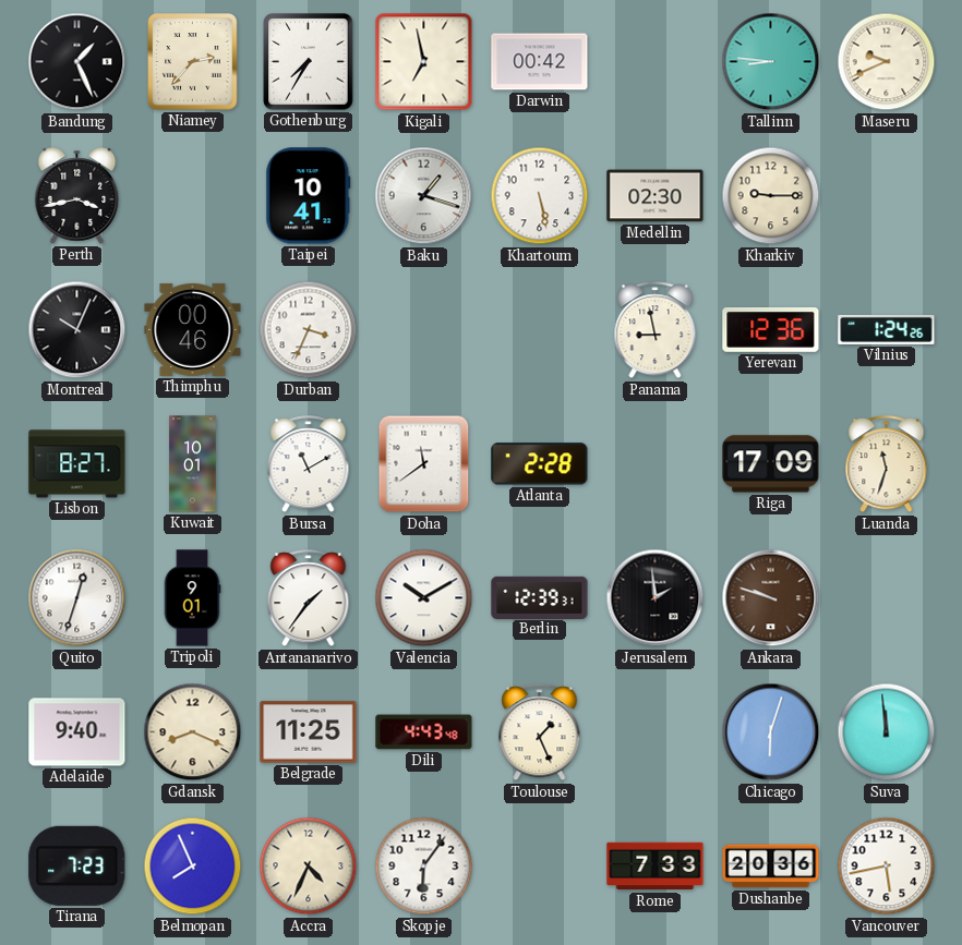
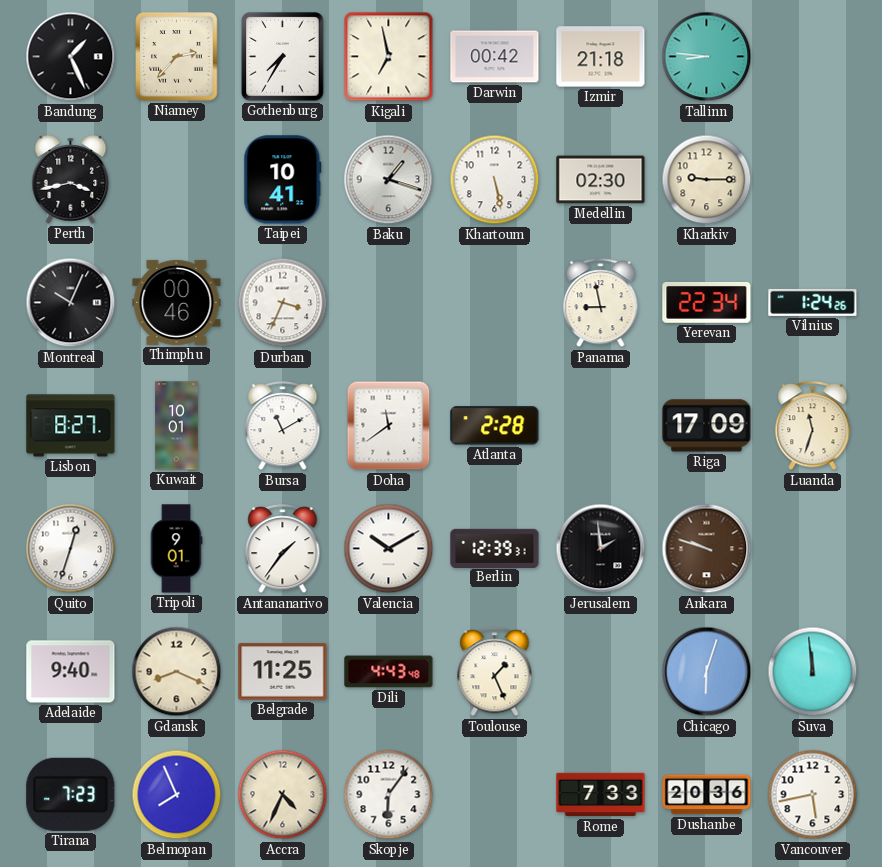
Izmir: none -> 21:18
Maseru: 9:41 -> none
Yerevan: 12:36 -> 22:34
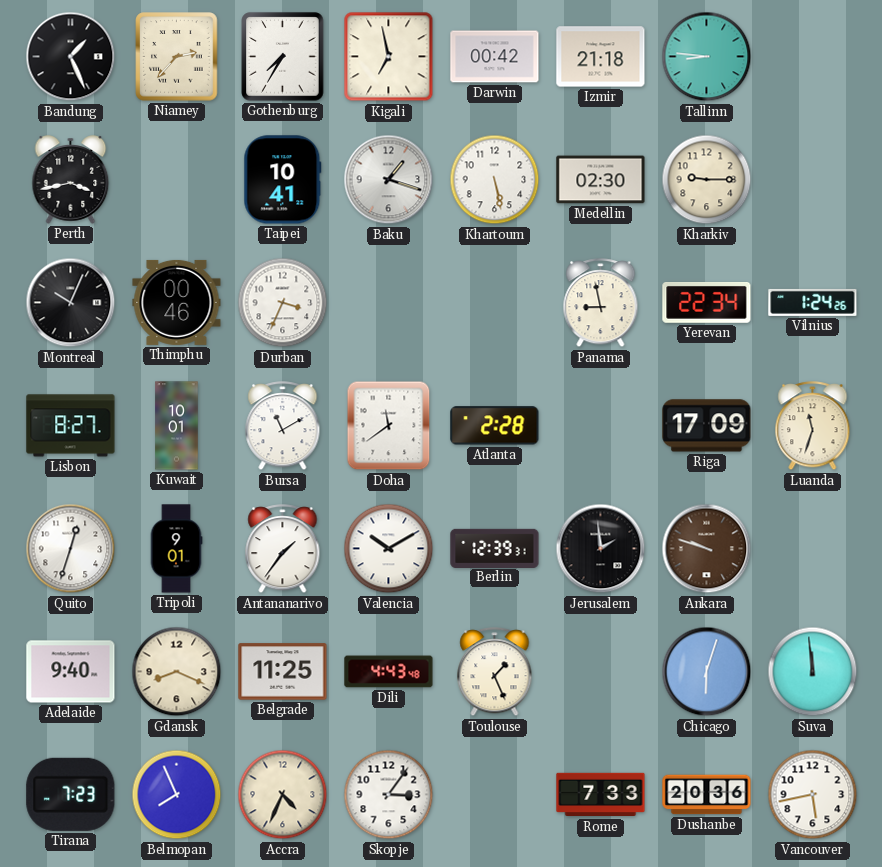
Skopje: 6:06 -> 3:06
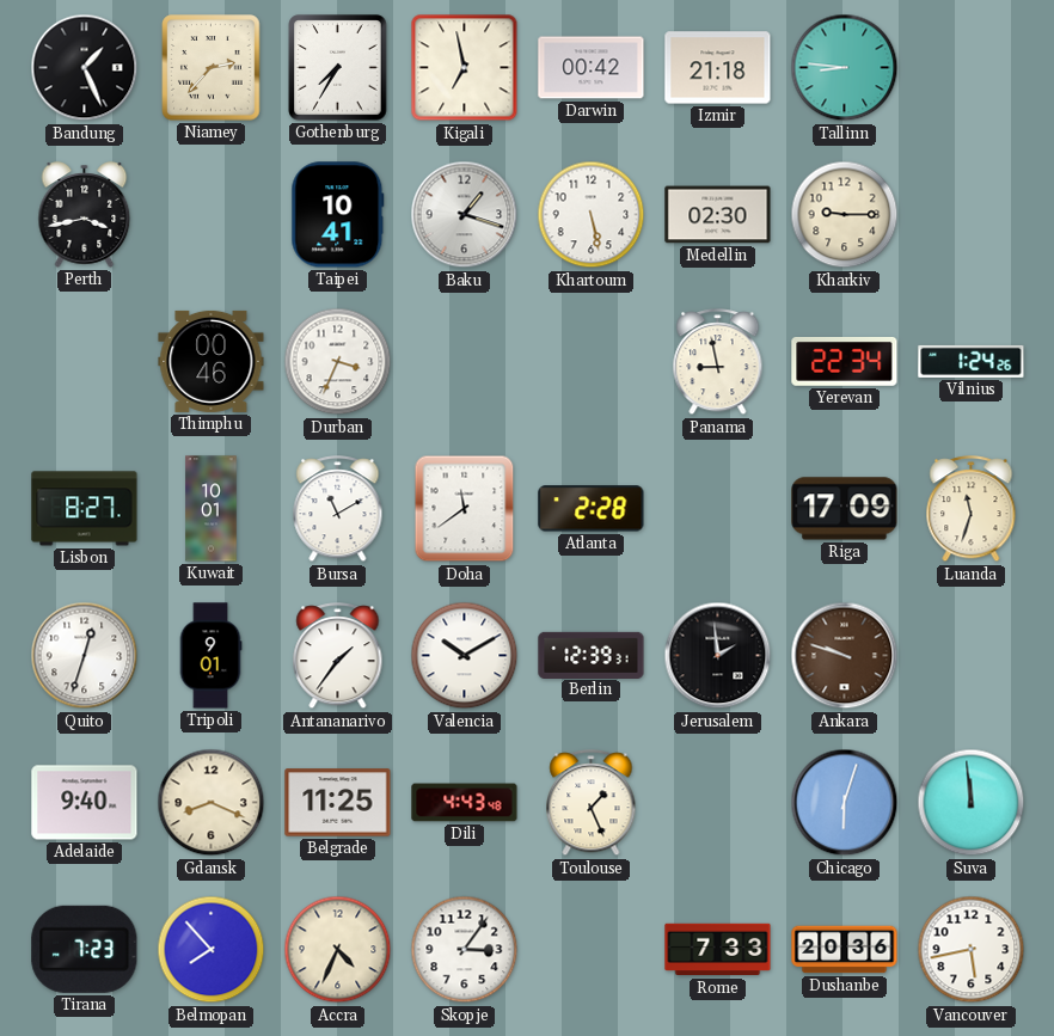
Montreal: 10:04 -> none
Belmopan: 7:56 -> 7:53
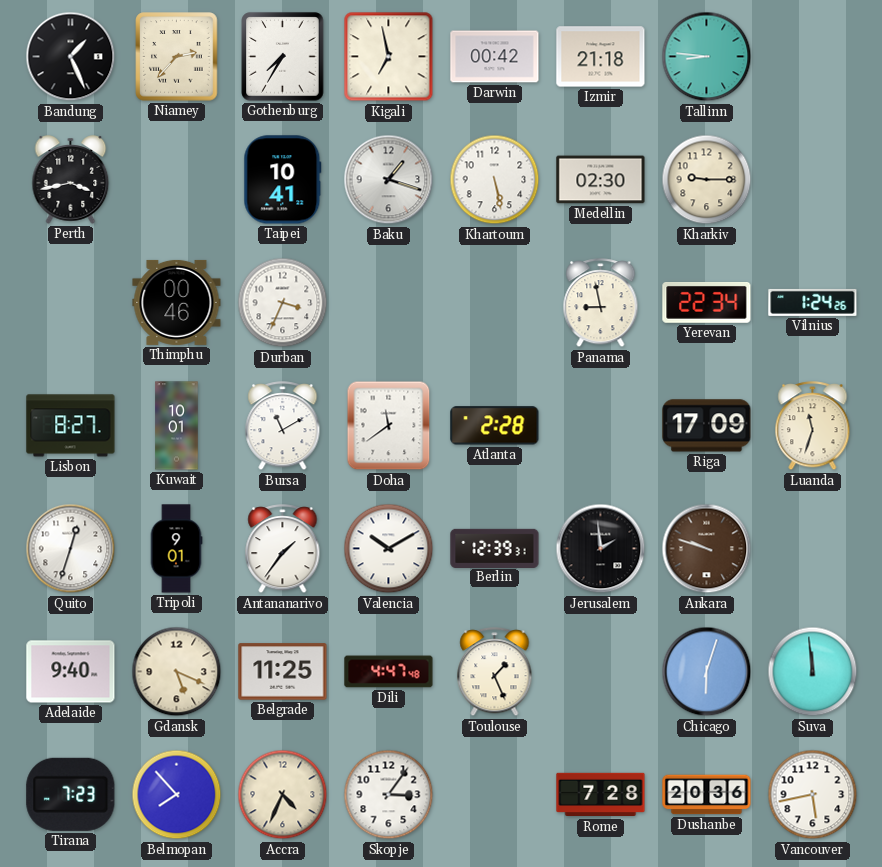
Gdansk: 8:19 -> 5:19
Dili: 4:43 -> 4:47
Rome: 7:33 -> 7:28
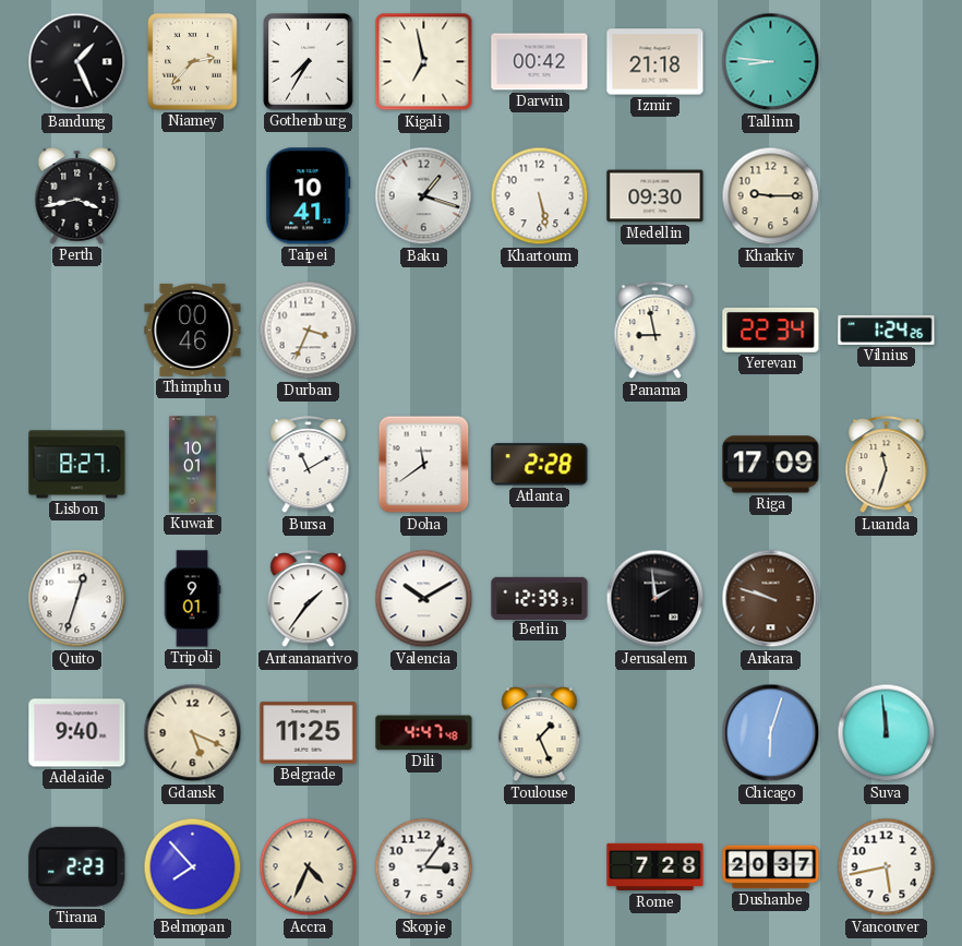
Medellin: 02:30 -> 09:30
Tirana: 7:23 -> 2:23
Dushanbe: 20:36 -> 20:37
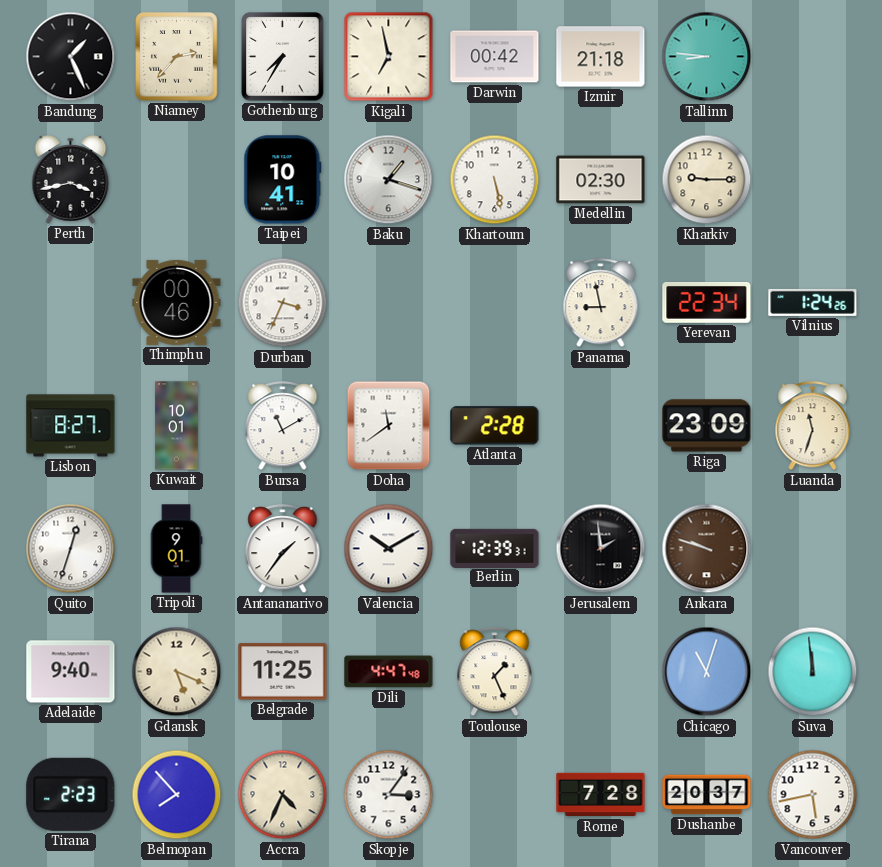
Medellin: 09:30 -> 02:30
Riga: 17:09 -> 23:09
Chicago: 6:03 -> 11:03
